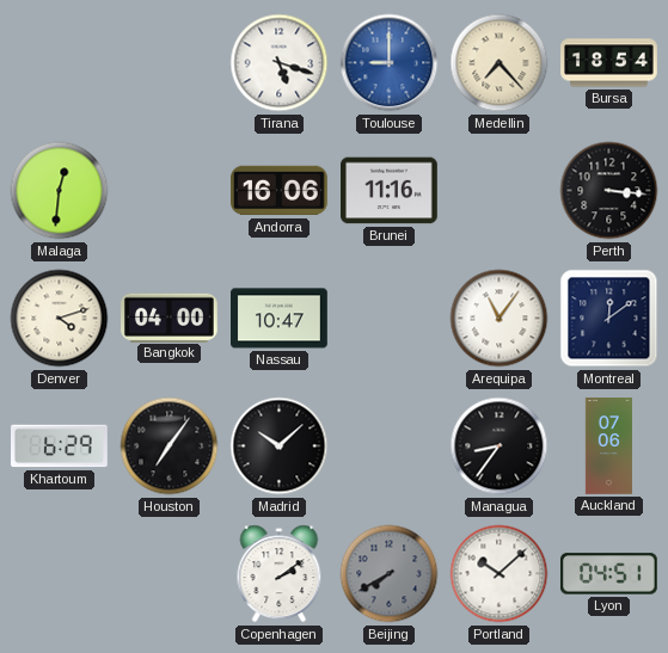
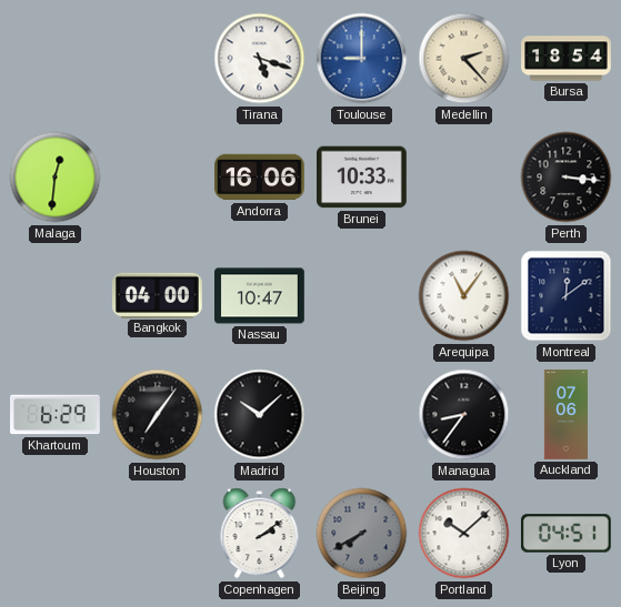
Medellin: 7:23 -> 2:23
Brunei: 11:16 -> 10:33
Denver: 4:12 -> none
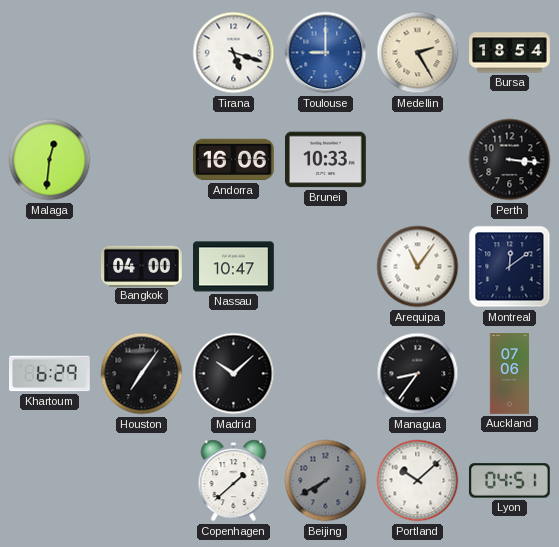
Medellin: 2:23 -> 2:25
Copenhagen: 2:09 -> 1:38
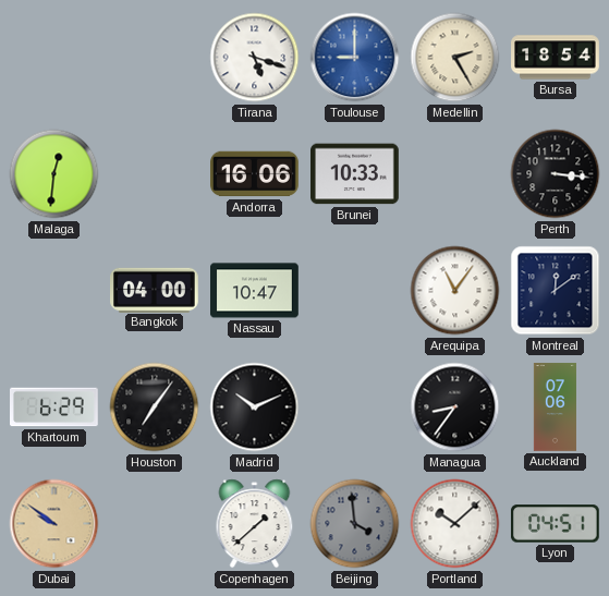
Madrid: 10:08 -> 10:11
Dubai: none -> 9:51
Beijing: 7:40 -> 3:59
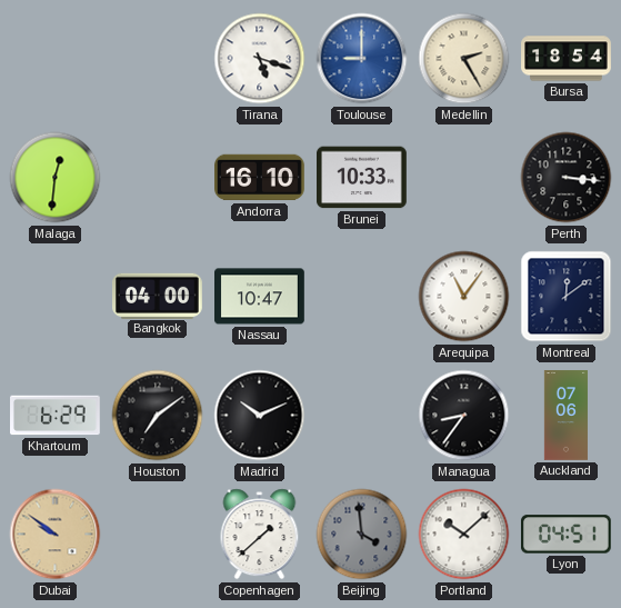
Andorra: 16:06 -> 16:10
Houston: 7:06 -> 7:09
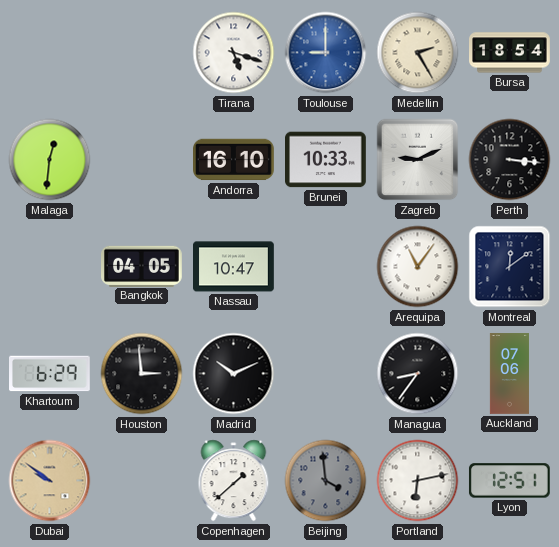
Zagreb: none -> 9:11
Bangkok: 04:00 -> 04:05
Houston: 7:09 -> 2:59
Portland: 10:08 -> 6:13
Lyon: 04:51 -> 12:51
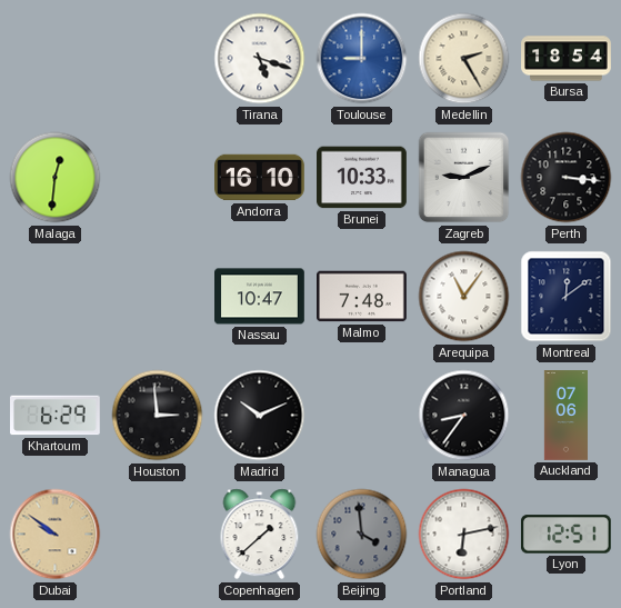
Bangkok: 04:05 -> none
Malmo: none -> 7:48
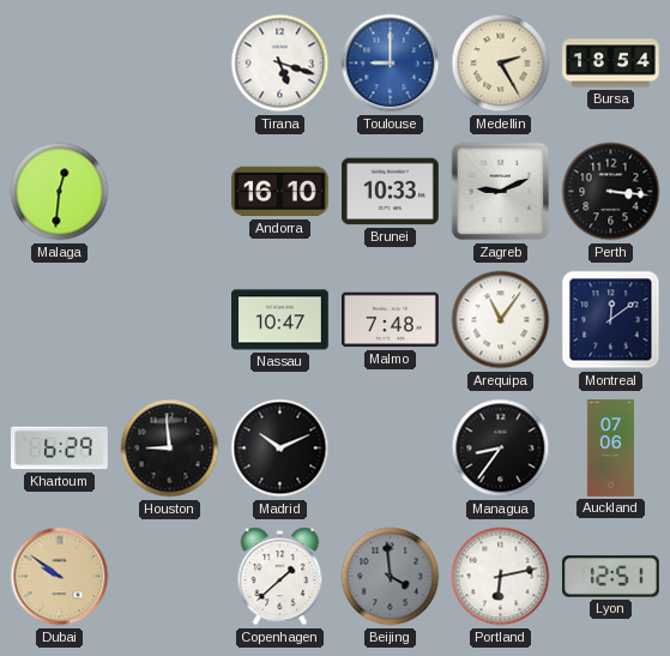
Houston: 2:59 -> 8:59
